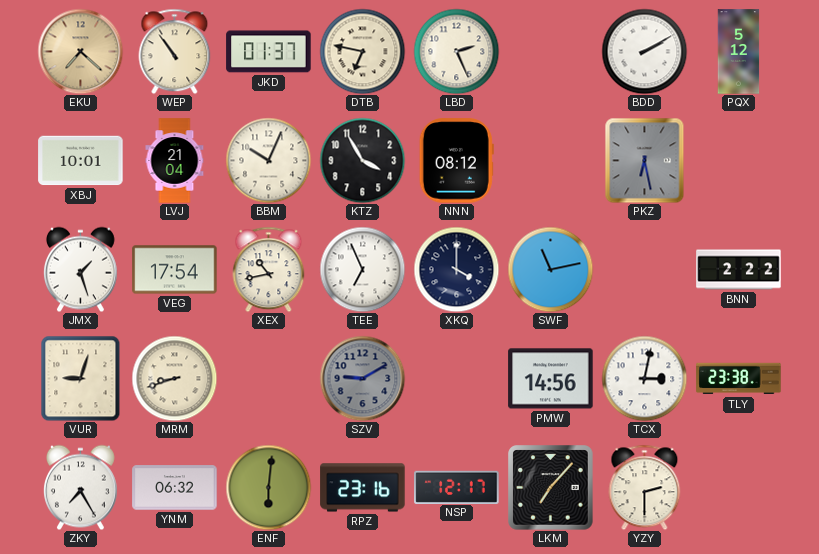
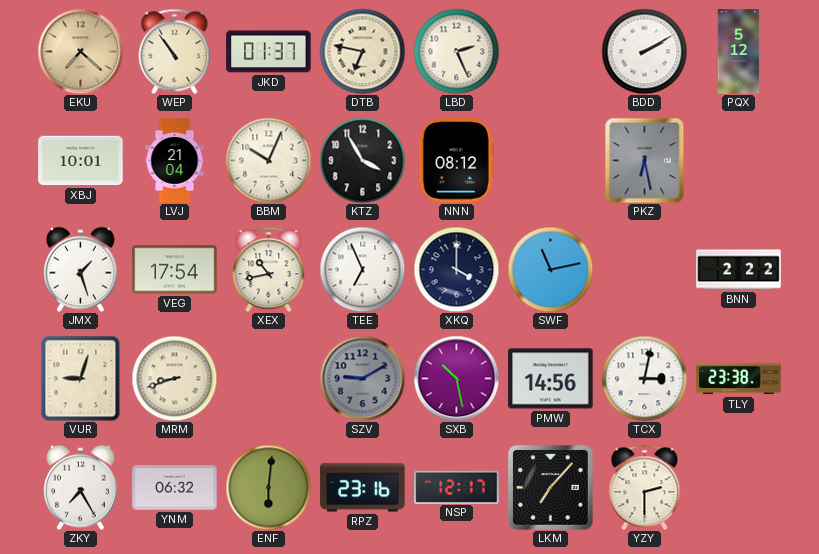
SXB: none -> 10:28
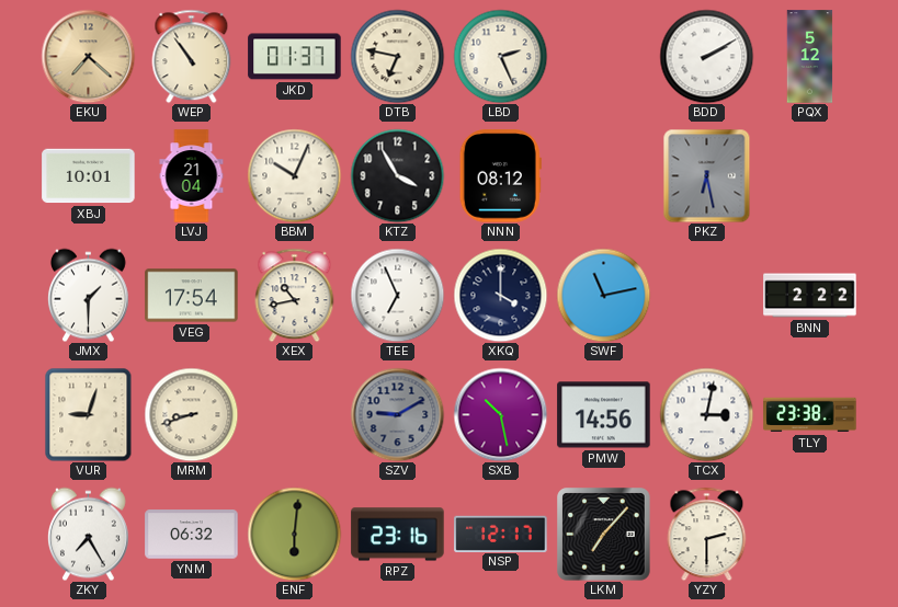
JMX: 1:27 -> 1:30
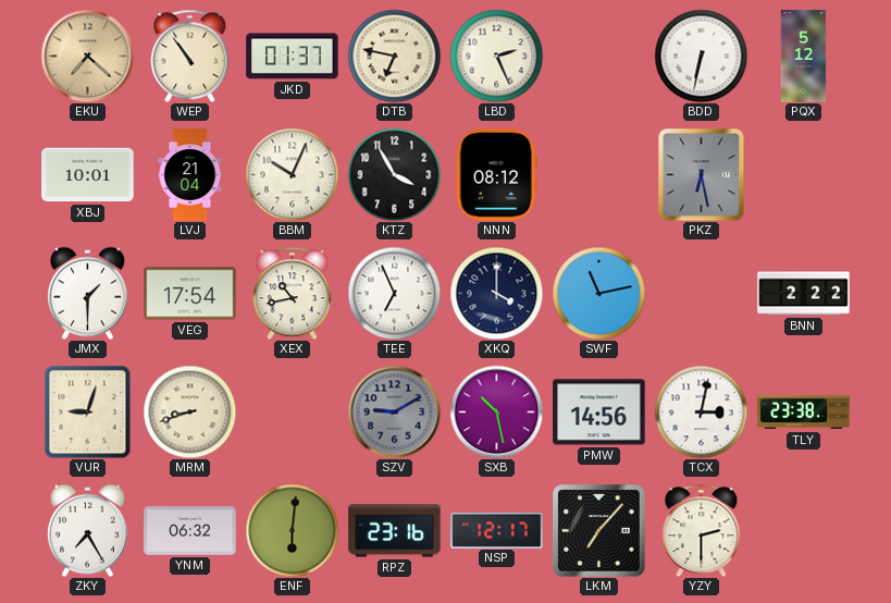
BDD: 2:10 -> 6:32
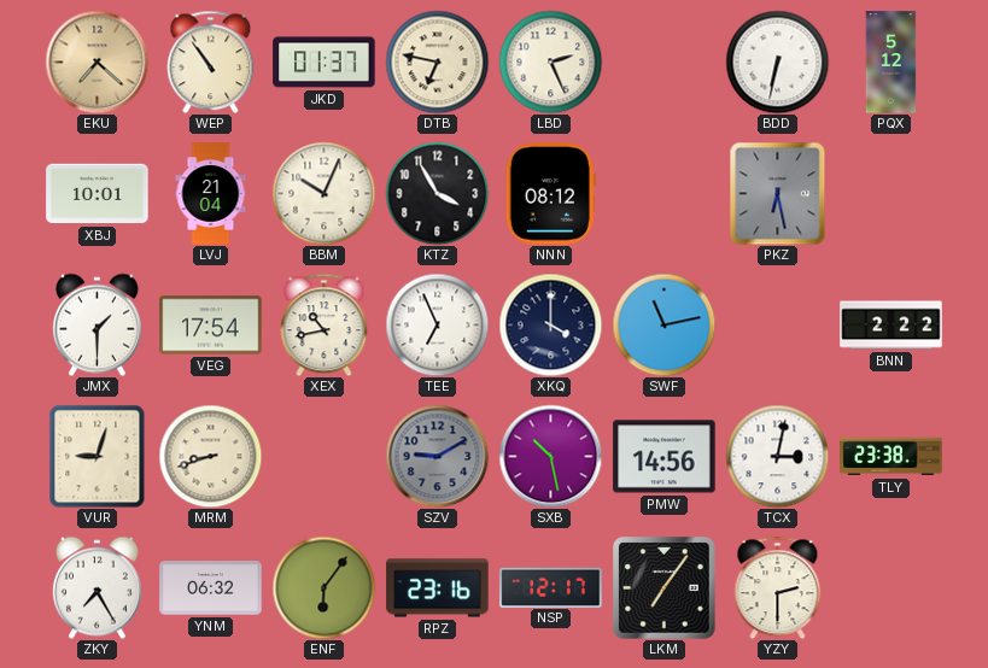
ENF: 6:01 -> 6:06
LKM: 7:07 -> 7:06
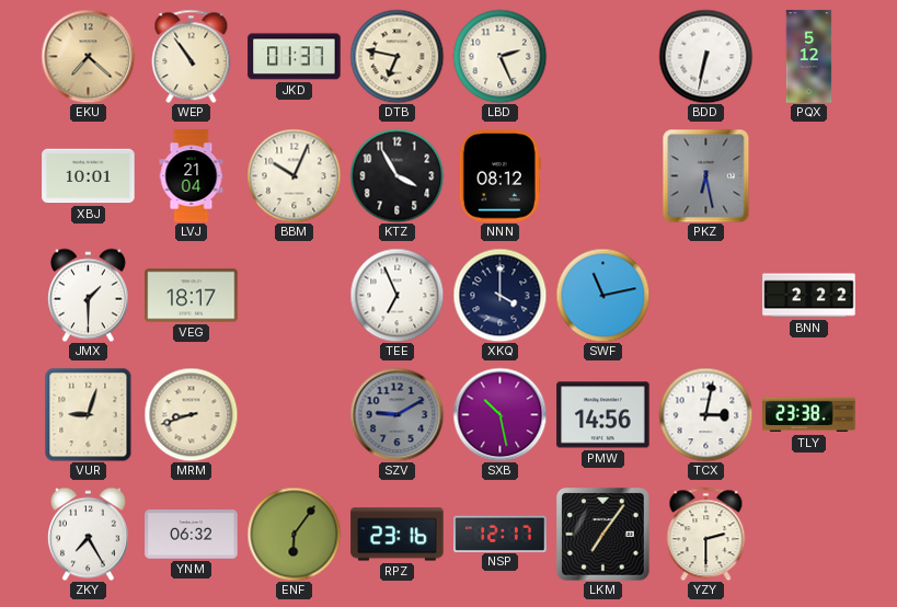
VEG: 17:54 -> 18:17
XEX: 10:43 -> none
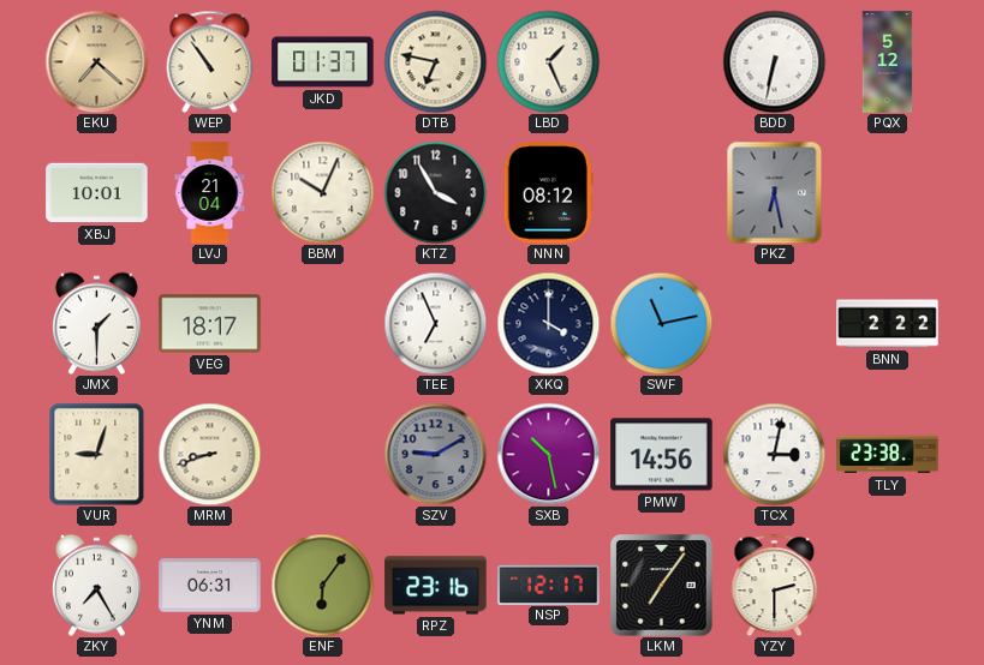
LBD: 2:26 -> 1:26
YNM: 06:32 -> 06:31
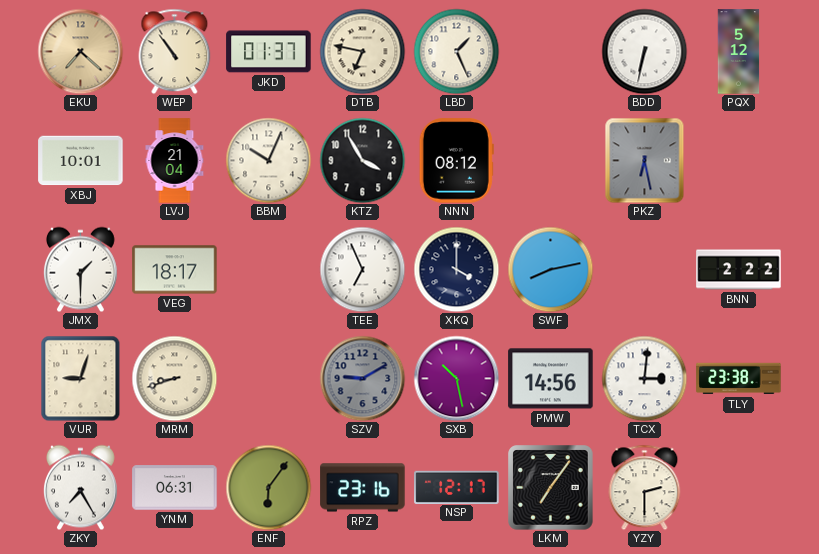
SWF: 11:13 -> 8:13
TCX: 3:02 -> 3:01
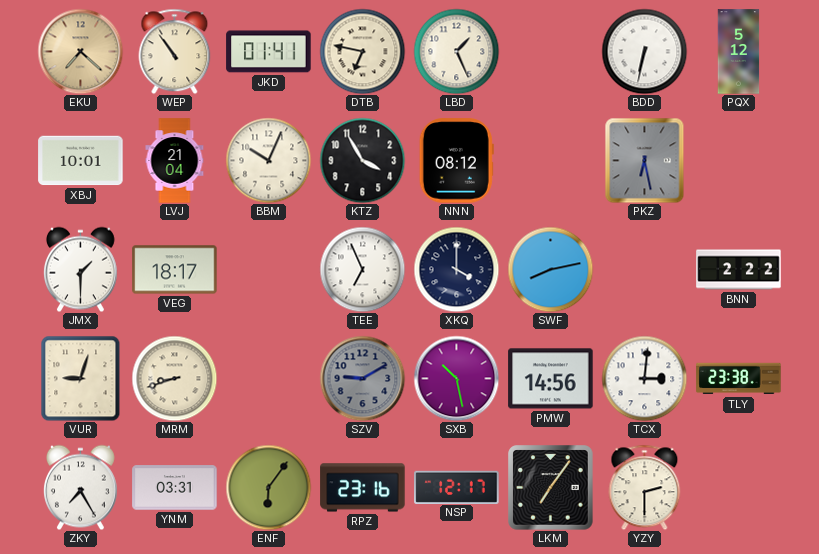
JKD: 01:37 -> 01:41
YNM: 06:31 -> 03:31
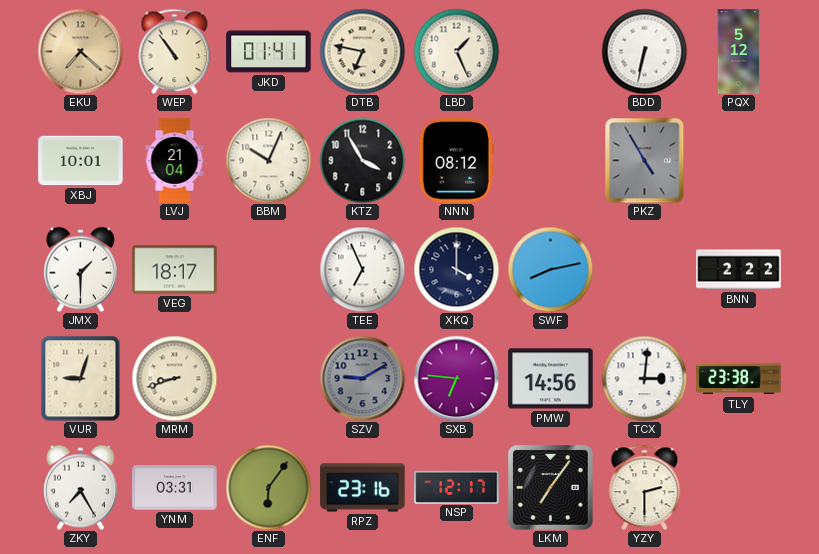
PKZ: 6:28 -> 4:55
SXB: 10:28 -> 6:46
